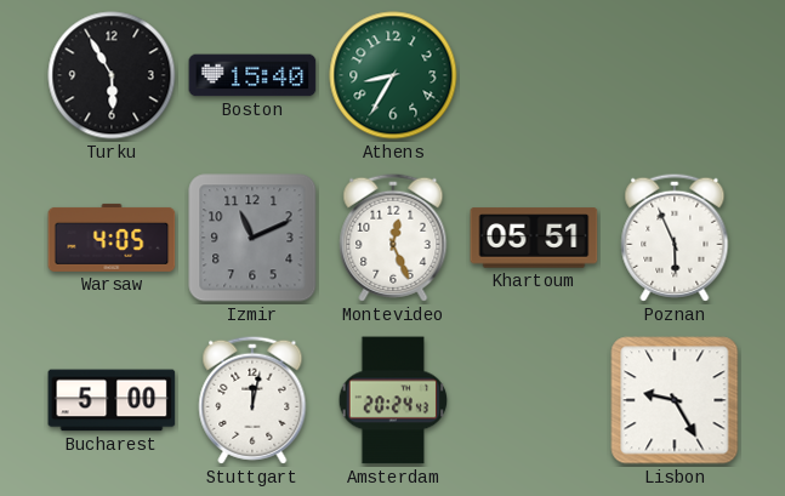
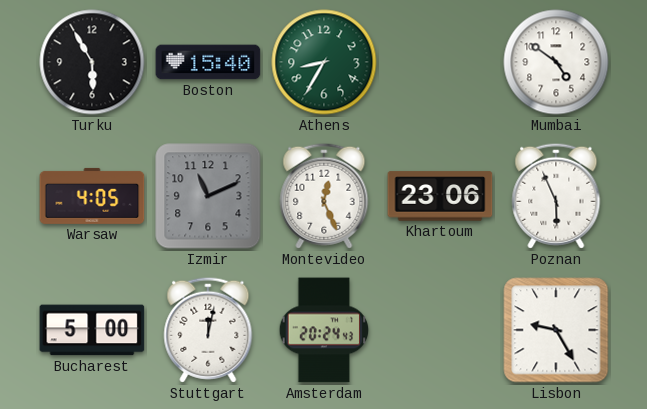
Mumbai: none -> 4:51
Khartoum: 05:51 -> 23:06
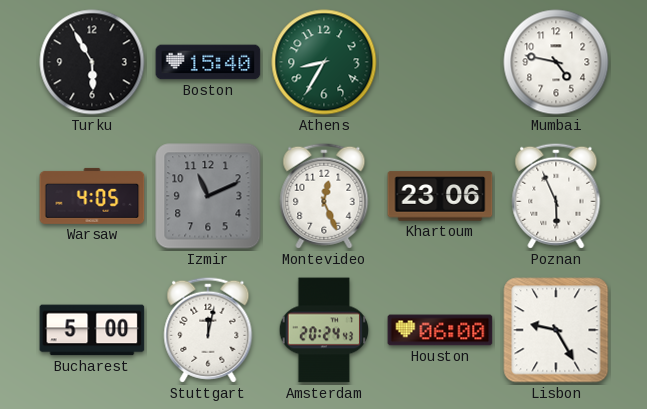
Mumbai: 4:51 -> 4:47
Houston: none -> 06:00
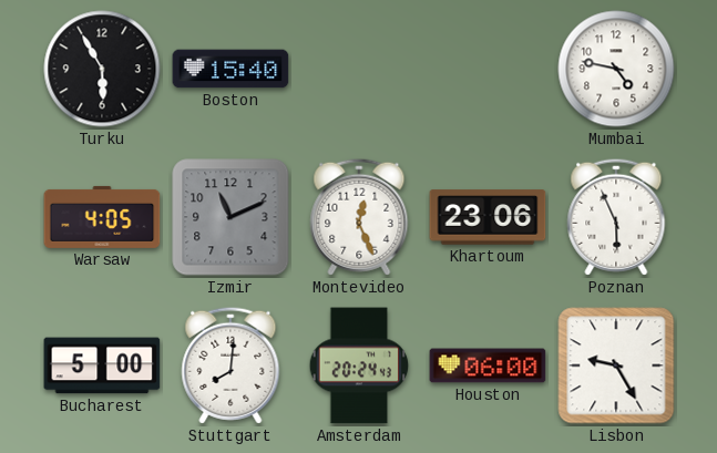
Athens: 8:35 -> none
Stuttgart: 12:02 -> 8:01
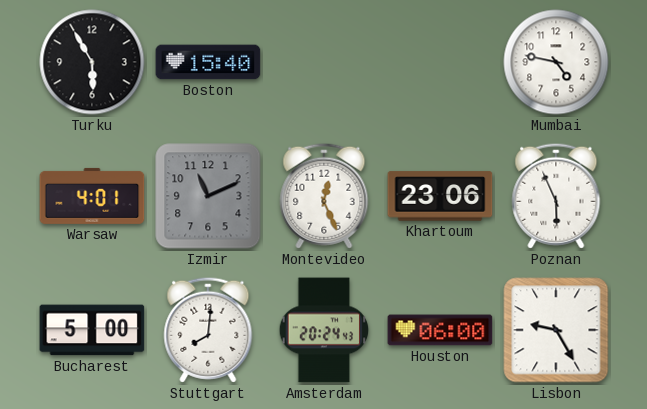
Warsaw: 4:05 -> 4:01
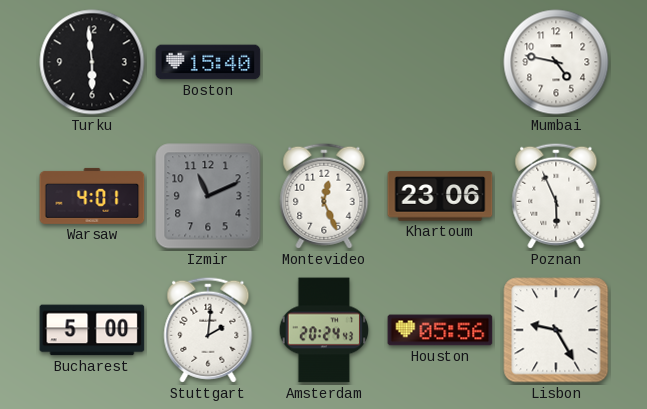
Turku: 5:55 -> 5:59
Stuttgart: 8:01 -> 2:01
Houston: 06:00 -> 05:56
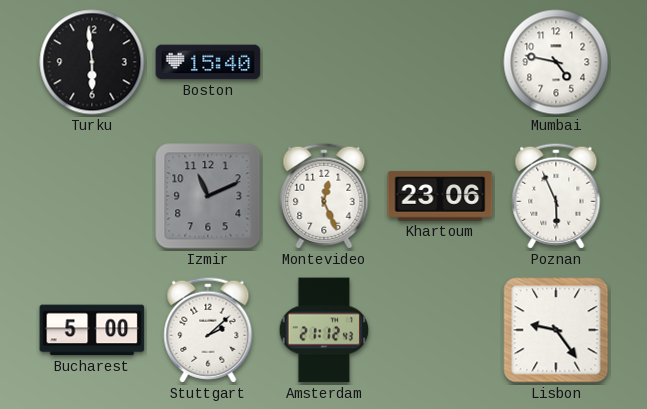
Warsaw: 4:01 -> none
Stuttgart: 2:01 -> 2:08
Amsterdam: 20:24 -> 21:12
Houston: 05:56 -> none
Lisbon: 9:25 -> 9:24
